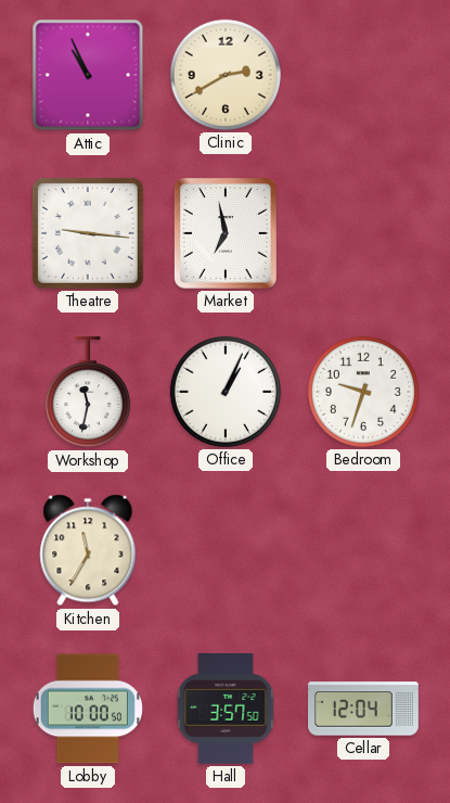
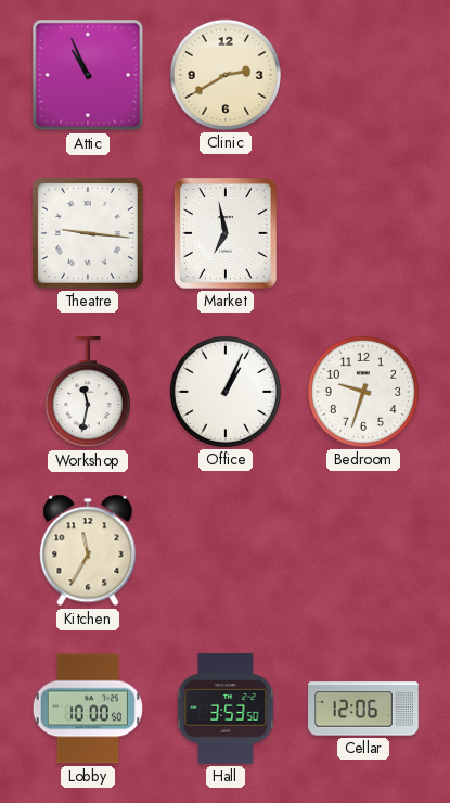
Hall: 3:57 -> 3:53
Cellar: 12:04 -> 12:06
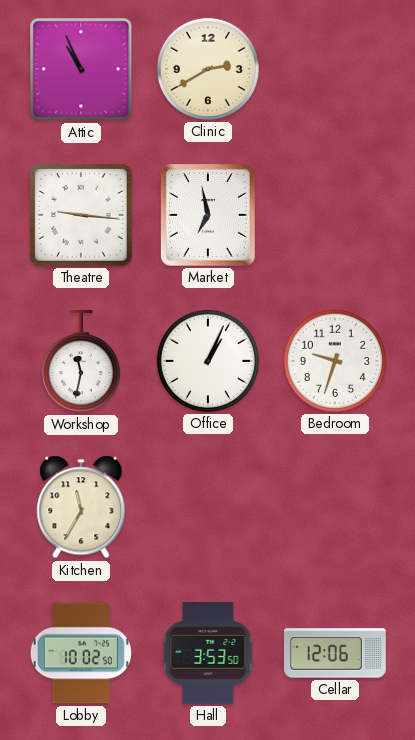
Lobby: 10:00 -> 10:02
